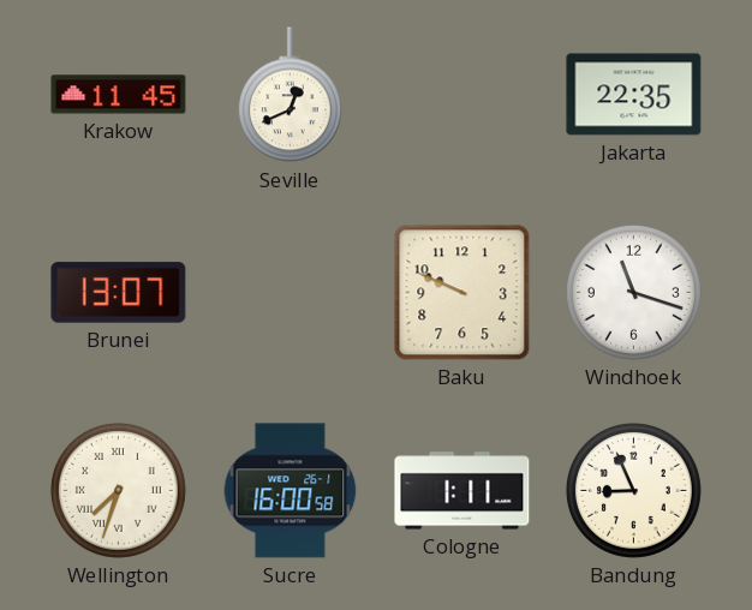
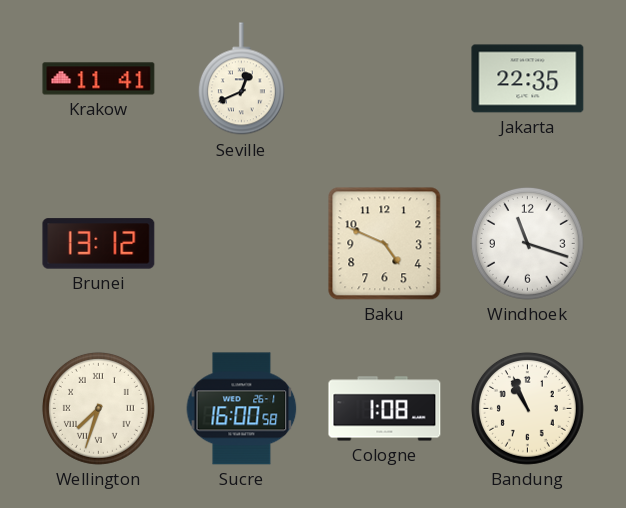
Krakow: 11:45 -> 11:41
Brunei: 13:07 -> 13:12
Baku: 9:49 -> 4:49
Cologne: 1:11 -> 1:08
Bandung: 8:56 -> 10:56
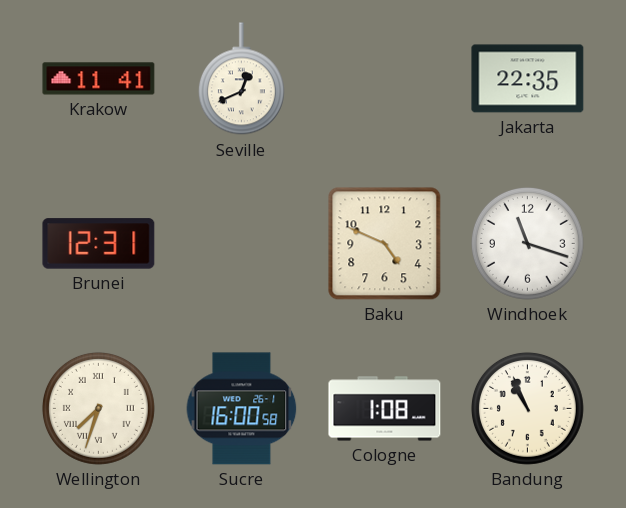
Brunei: 13:12 -> 12:31
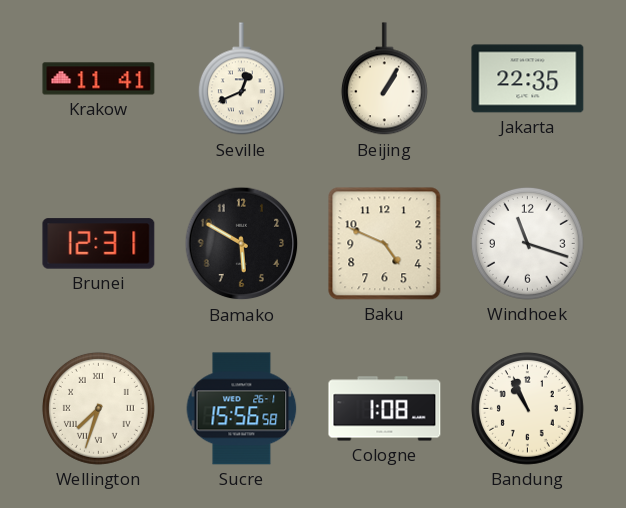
Beijing: none -> 1:05
Bamako: none -> 5:50
Sucre: 16:00 -> 15:56
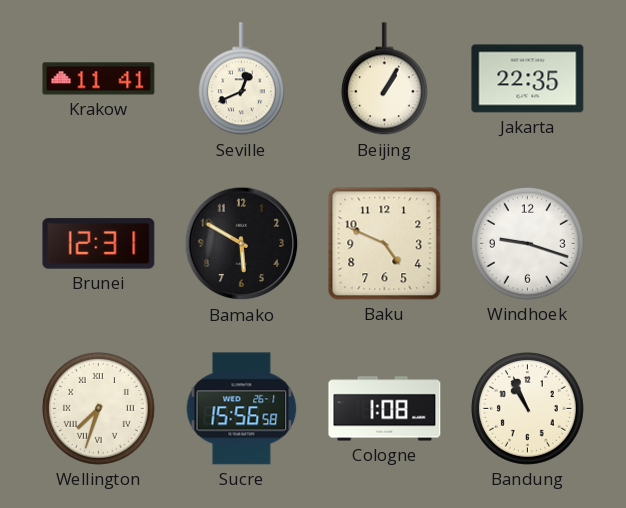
Windhoek: 11:18 -> 9:18
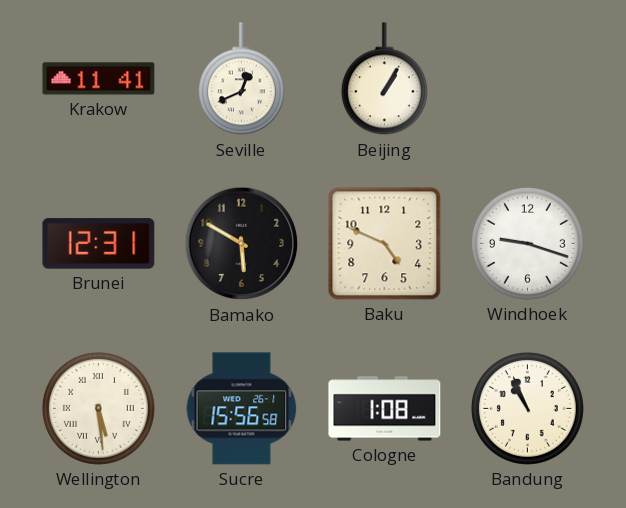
Jakarta: 22:35 -> none
Wellington: 7:33 -> 5:29
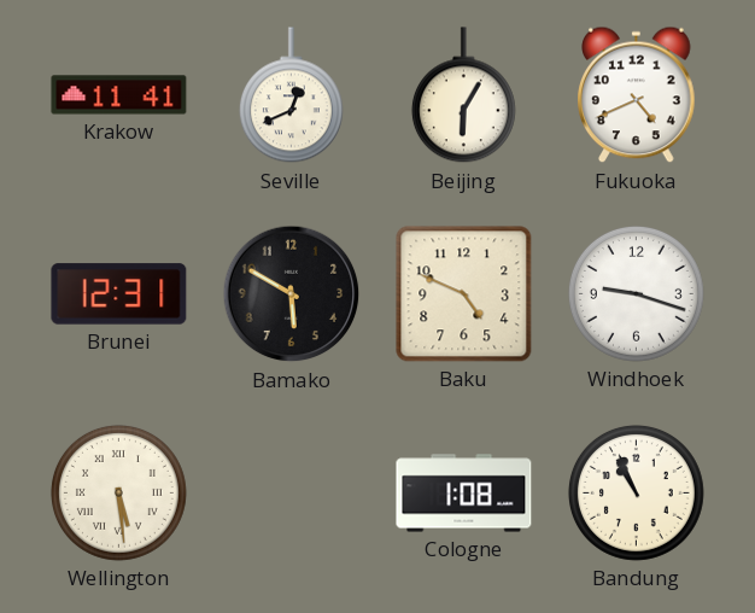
Beijing: 1:05 -> 6:05
Fukuoka: none -> 4:41
Sucre: 15:56 -> none
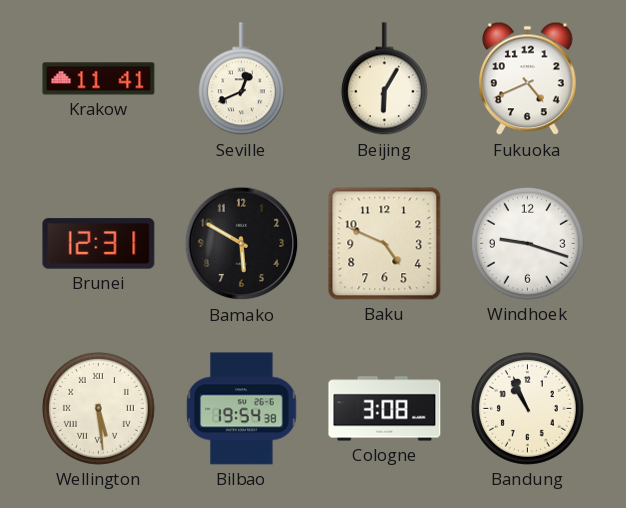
Bilbao: none -> 19:54
Cologne: 1:08 -> 3:08
